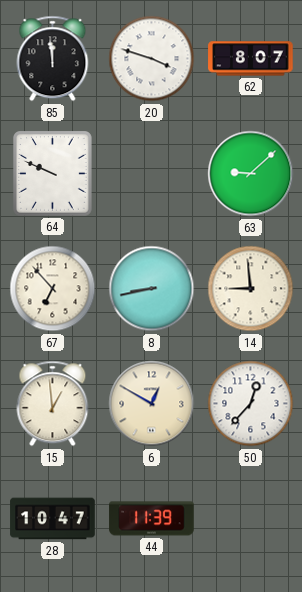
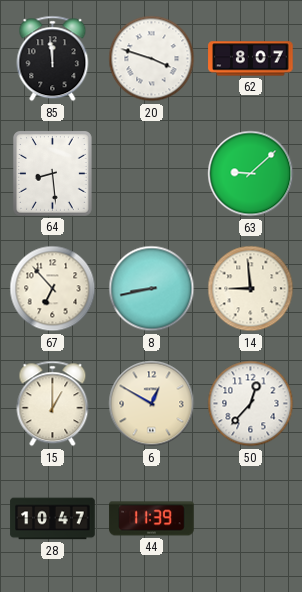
64: 9:49 -> 8:29
15: 12:59 -> 1:00
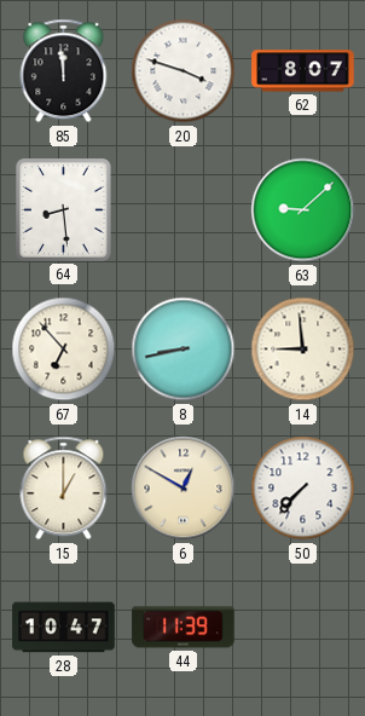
50: 12:37 -> 7:37
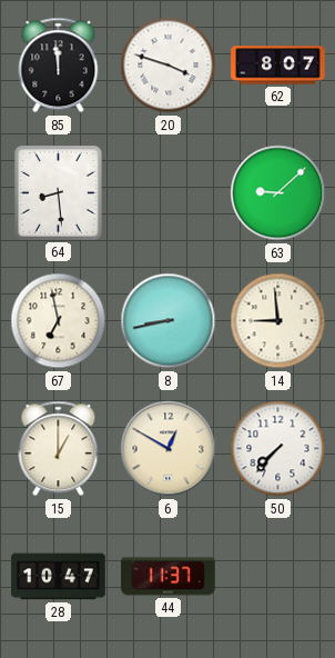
67: 6:53 -> 6:58
44: 11:39 -> 11:37
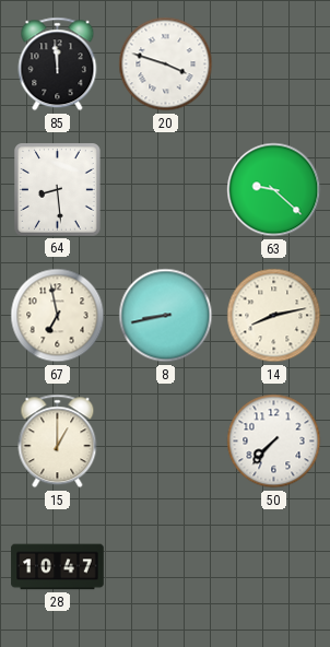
62: 8:07 -> none
63: 9:08 -> 9:22
14: 8:59 -> 8:13
6: 12:50 -> none
44: 11:37 -> none
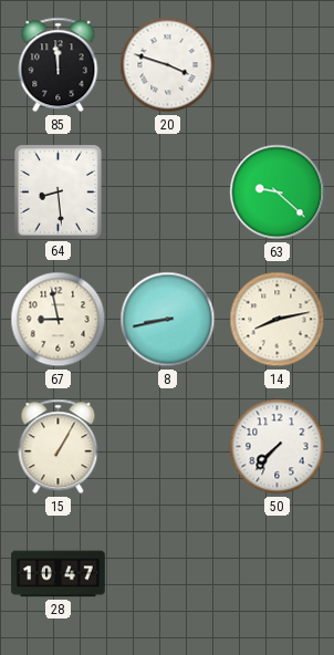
67: 6:58 -> 8:58
15: 1:00 -> 1:05
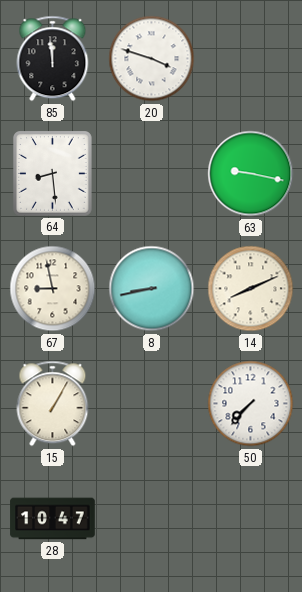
63: 9:22 -> 9:17
14: 8:13 -> 8:11
